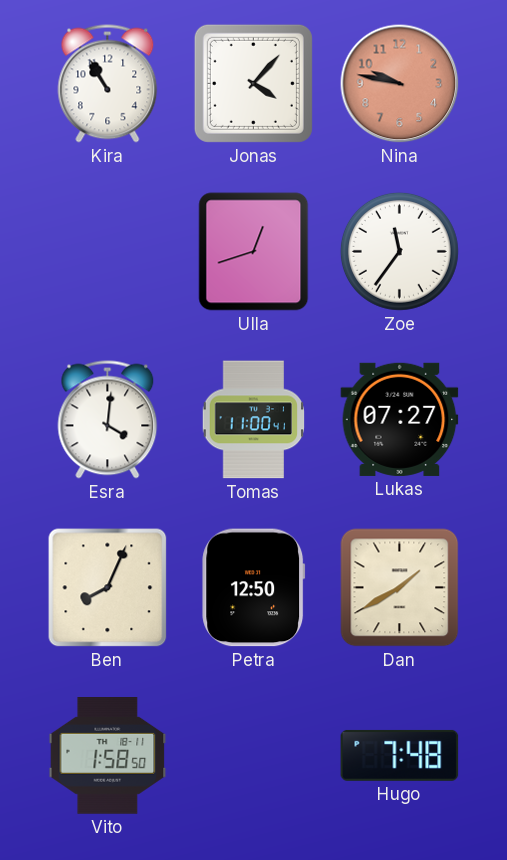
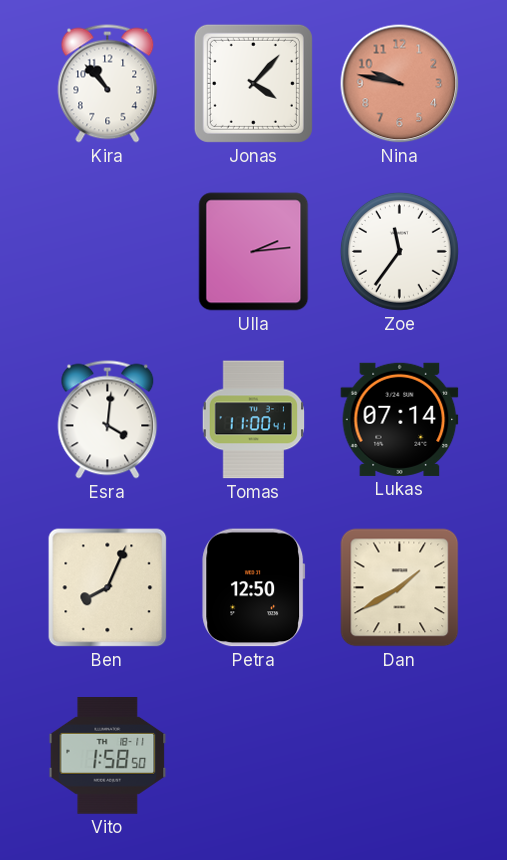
Kira: 10:55 -> 10:53
Ulla: 12:42 -> 2:14
Lukas: 07:27 -> 07:14
Hugo: 7:48 -> none
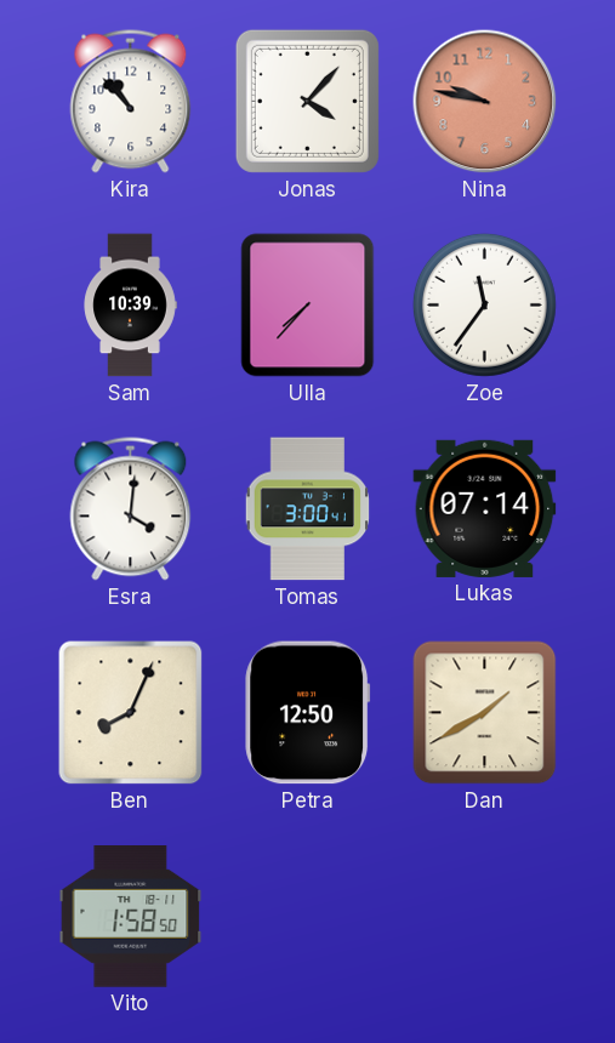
Sam: none -> 10:39
Ulla: 2:14 -> 7:37
Tomas: 11:00 -> 3:00
